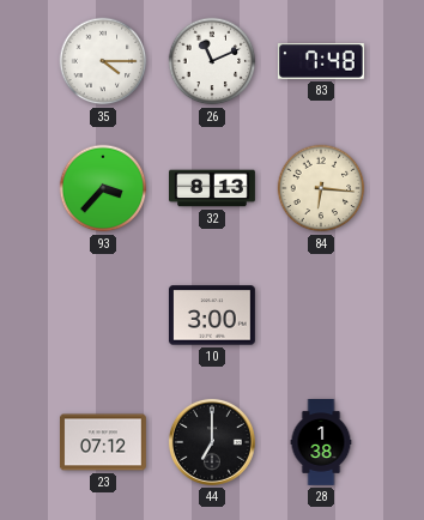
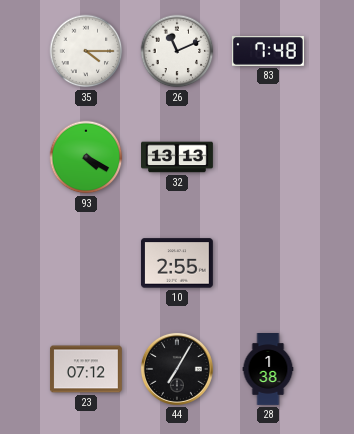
93: 3:37 -> 4:20
32: 8:13 -> 13:13
84: 6:16 -> none
10: 3:00 -> 2:55
44: 7:00 -> 7:05
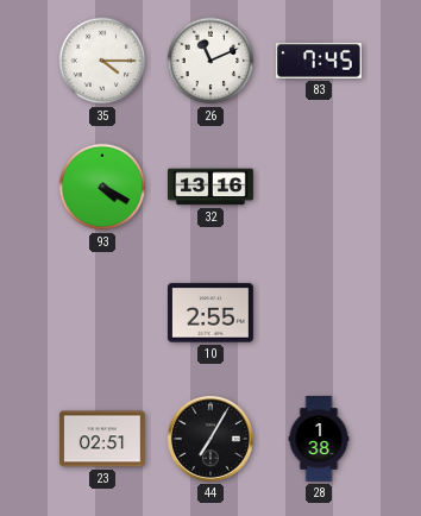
83: 7:48 -> 7:45
32: 13:13 -> 13:16
23: 07:12 -> 02:51
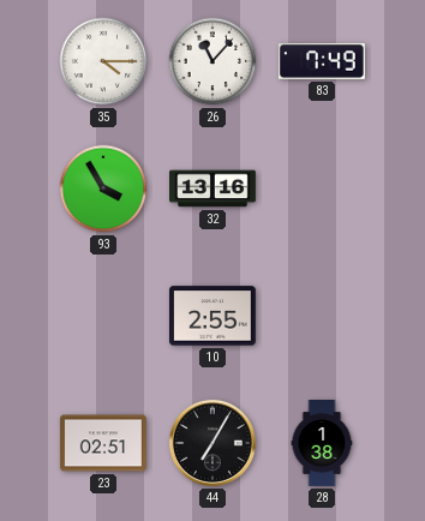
26: 11:11 -> 11:07
83: 7:45 -> 7:49
93: 4:20 -> 3:55
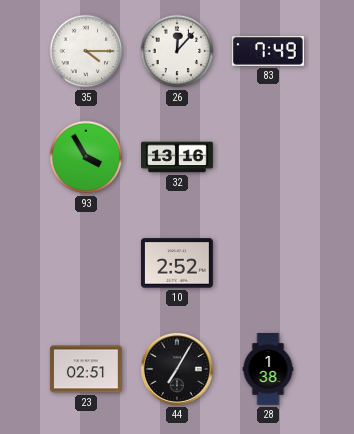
26: 11:07 -> 12:07
10: 2:55 -> 2:52
